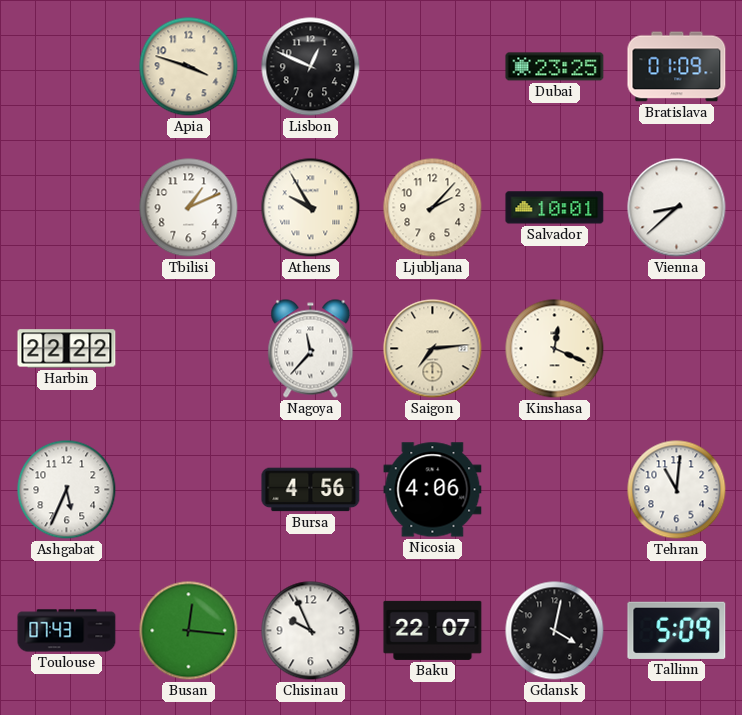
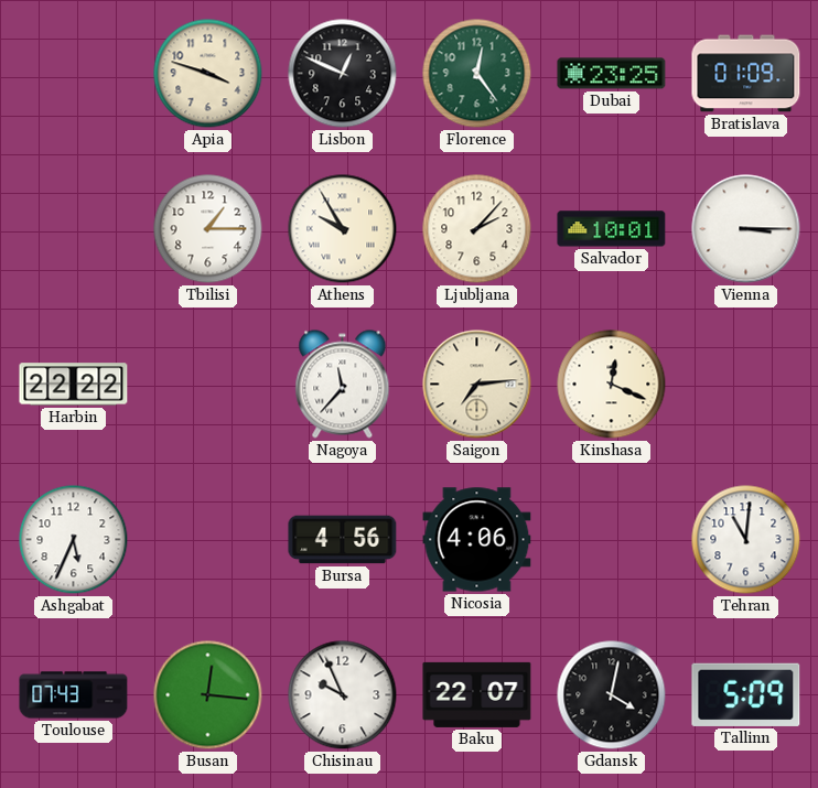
Florence: none -> 12:24
Tbilisi: 1:11 -> 1:15
Vienna: 8:38 -> 3:15
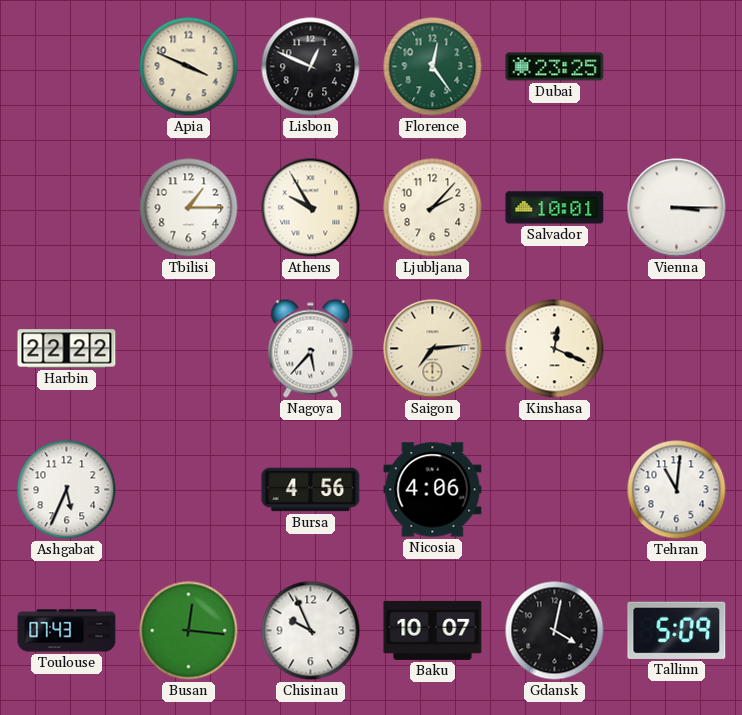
Apia: 3:48 -> 3:49
Bratislava: 01:09 -> none
Nagoya: 11:37 -> 5:37
Baku: 22:07 -> 10:07
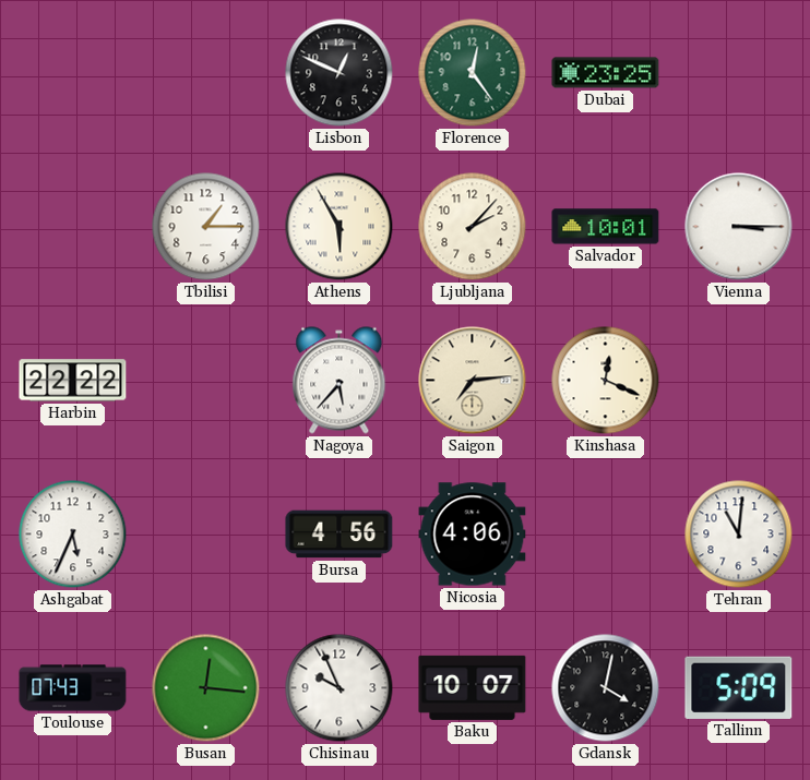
Apia: 3:49 -> none
Athens: 9:55 -> 5:55
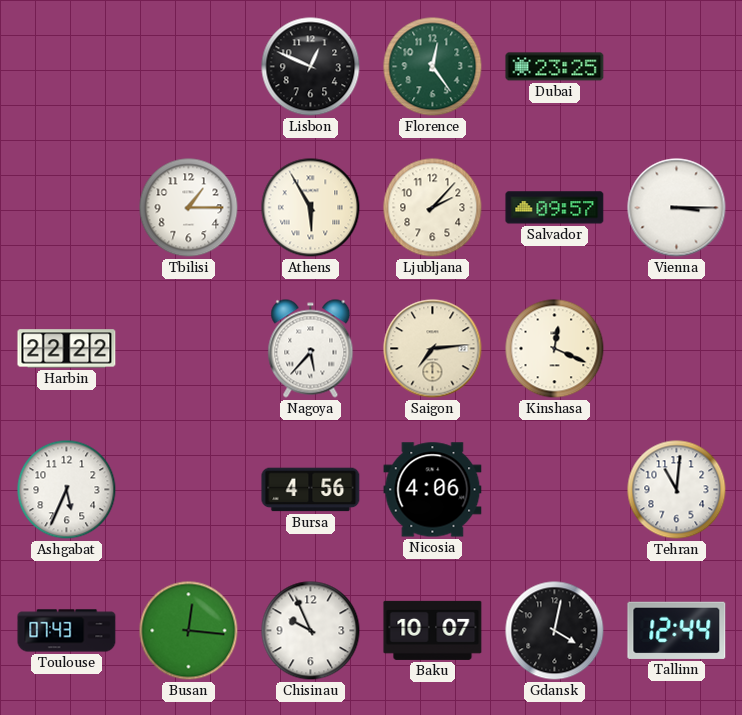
Salvador: 10:01 -> 09:57
Tallinn: 5:09 -> 12:44
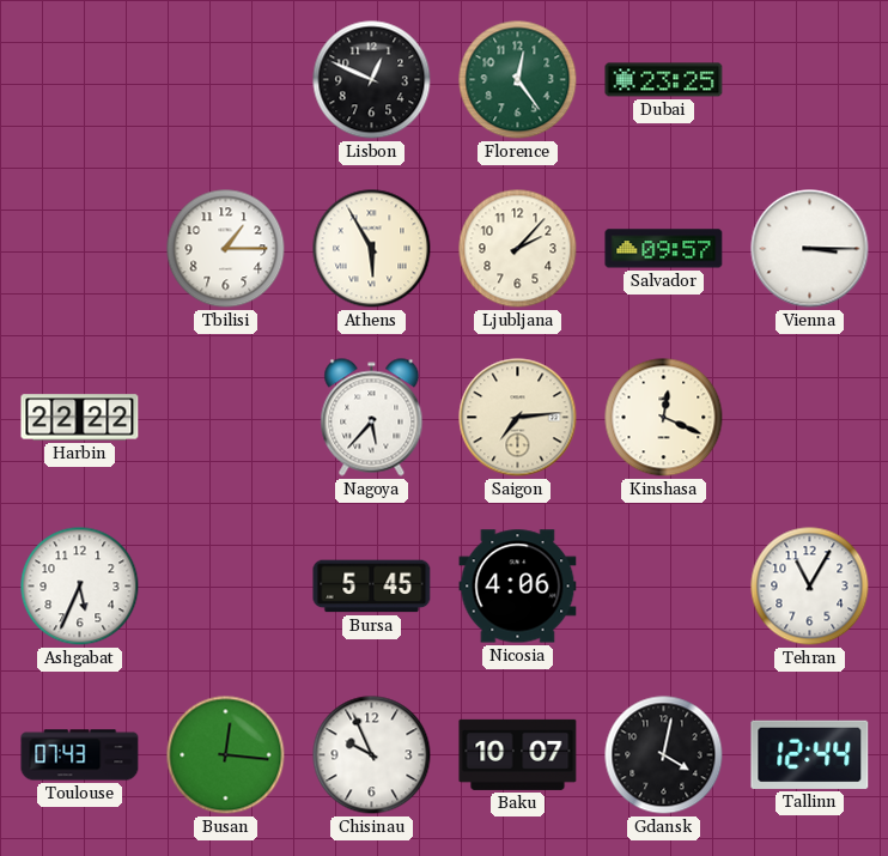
Bursa: 4:56 -> 5:45
Tehran: 11:01 -> 11:05
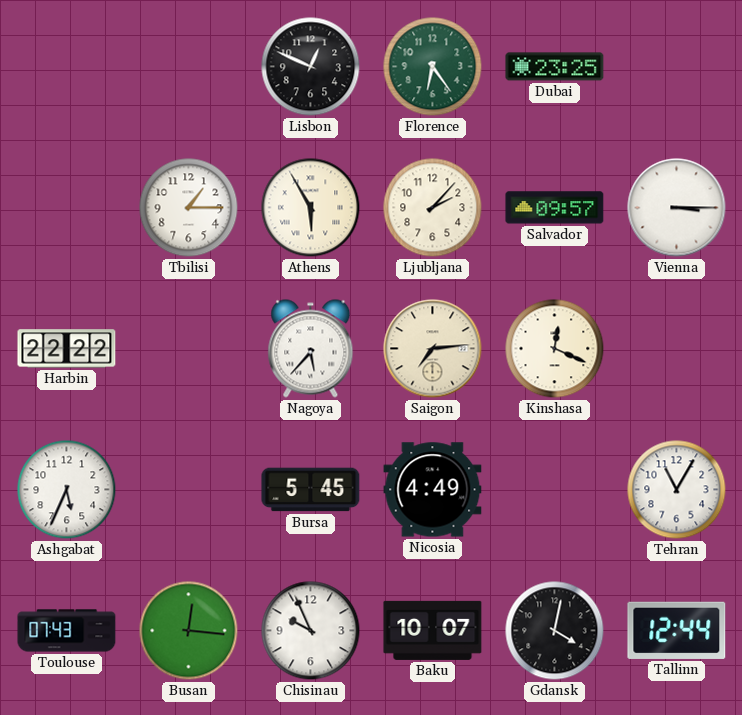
Florence: 12:24 -> 6:24
Nicosia: 4:06 -> 4:49
